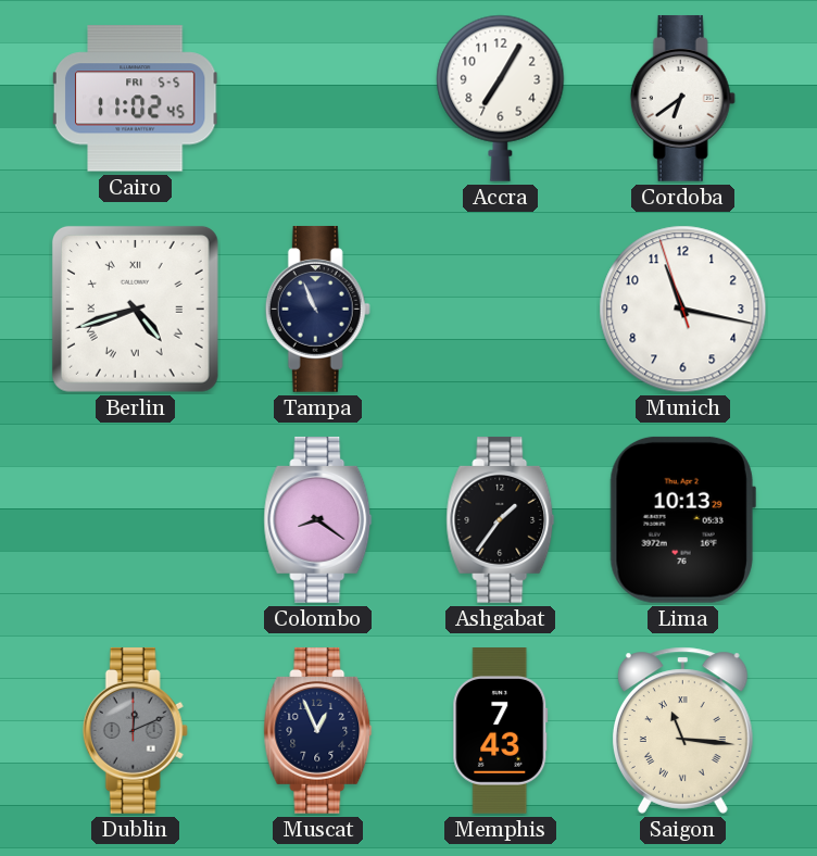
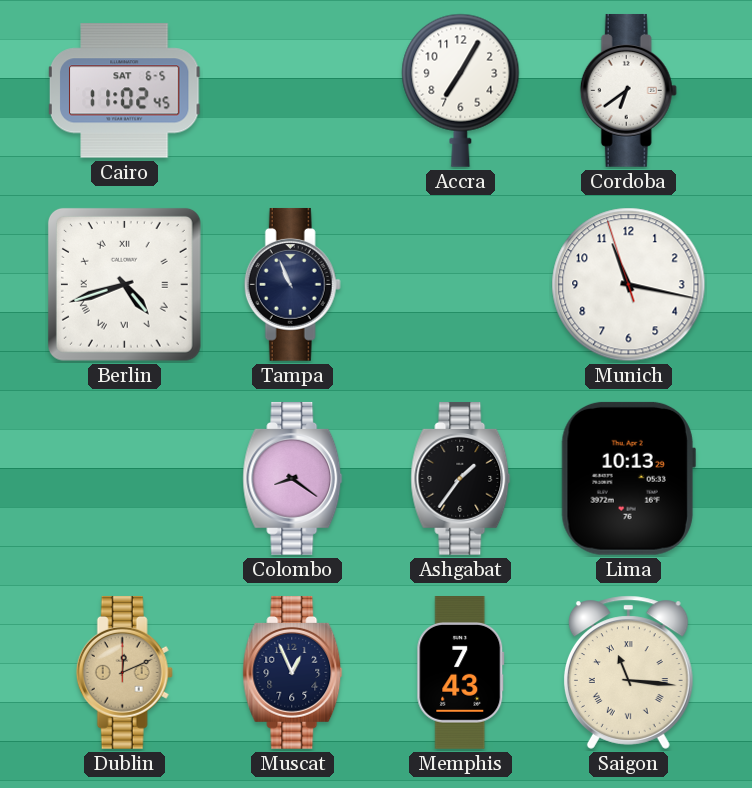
Cairo date: FRI 5-5 -> SAT 6-5
Dublin dial: grey -> champagne
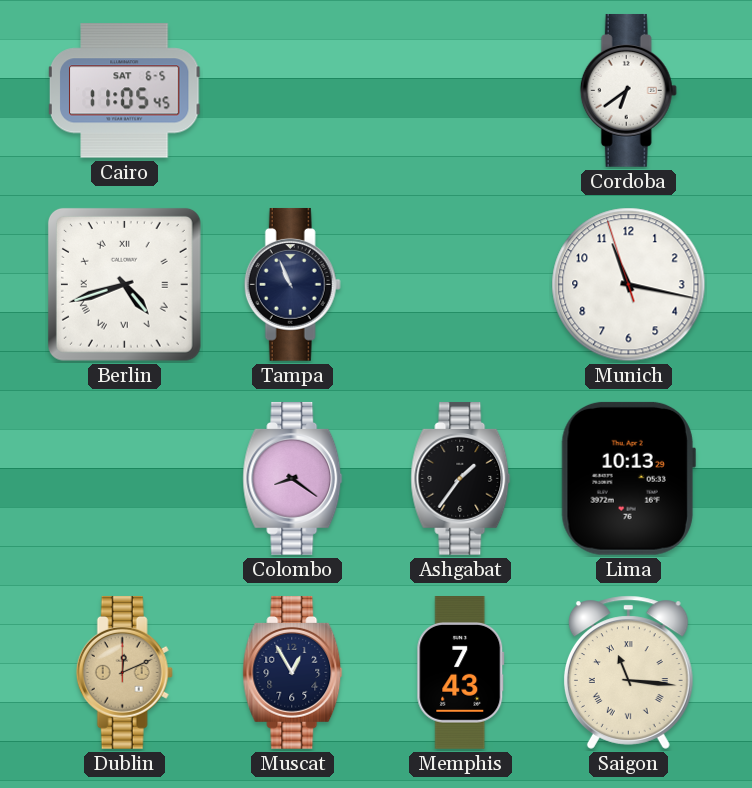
Cairo: 11:02 -> 11:05
Accra: 7:05 -> none
Muscat: 12:56 -> 12:55
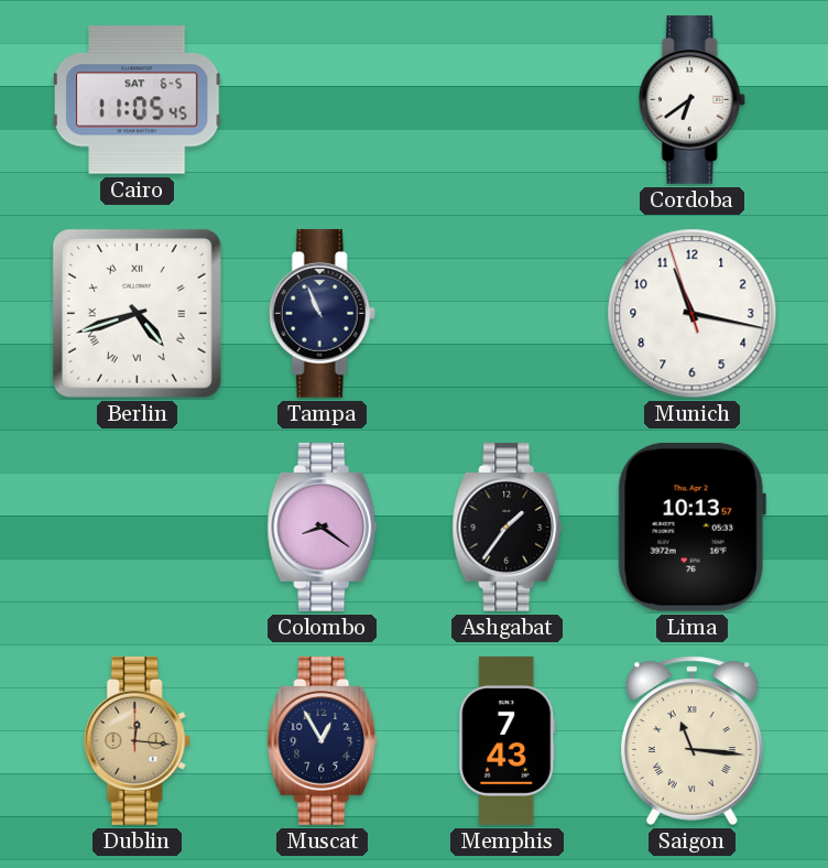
Lima: 10:13:29 -> 10:13:57
Dublin: 12:11 -> 12:16
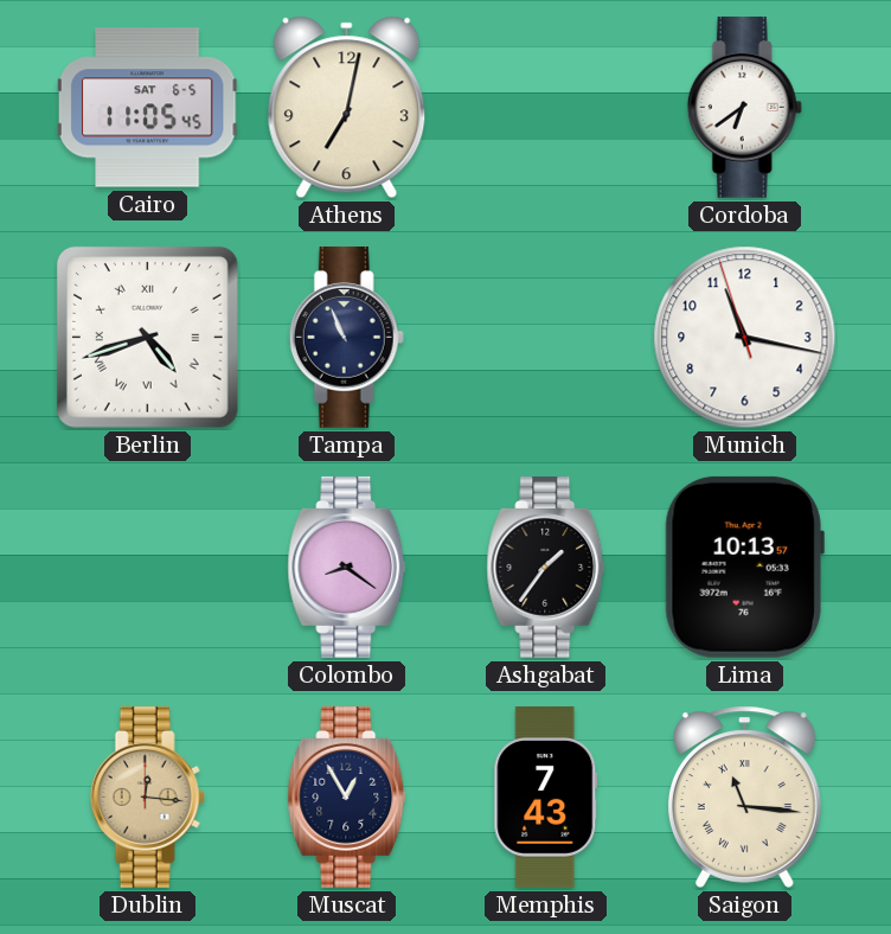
Athens: none -> 7:02
